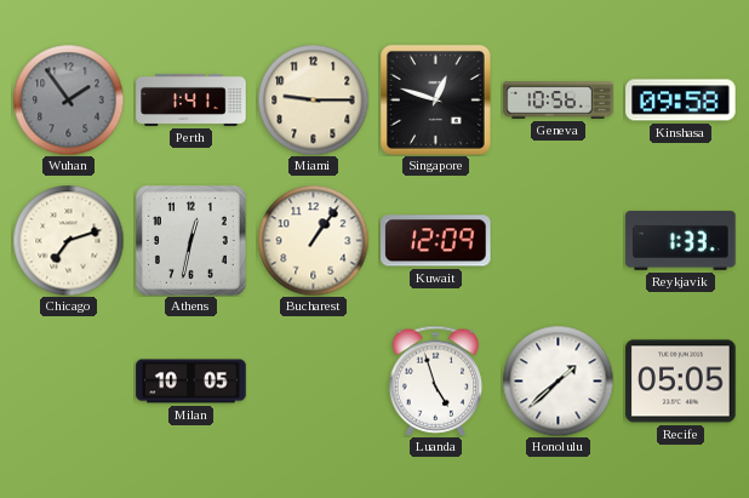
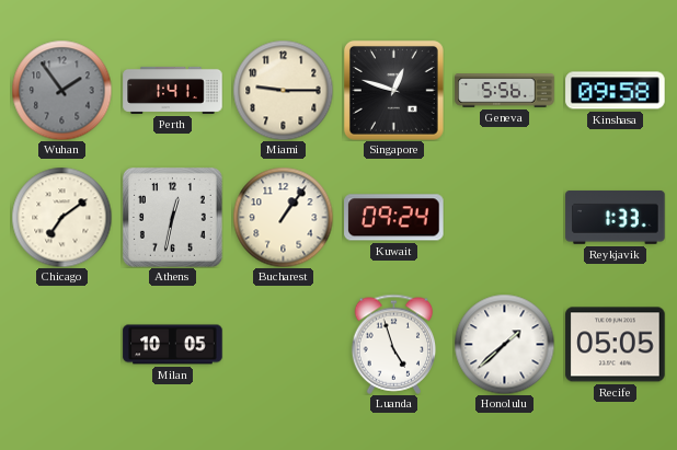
Geneva: 10:56 -> 5:56
Chicago: 7:12 -> 7:09
Kuwait: 12:09 -> 09:24
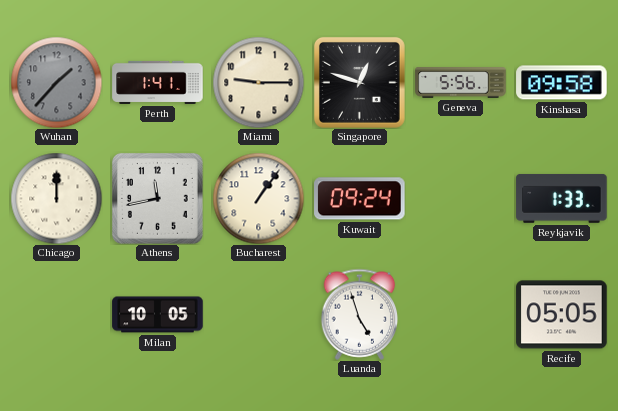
Wuhan: 1:54 -> 1:37
Chicago: 7:09 -> 12:00
Athens: 12:32 -> 11:43
Honolulu: 1:38 -> none
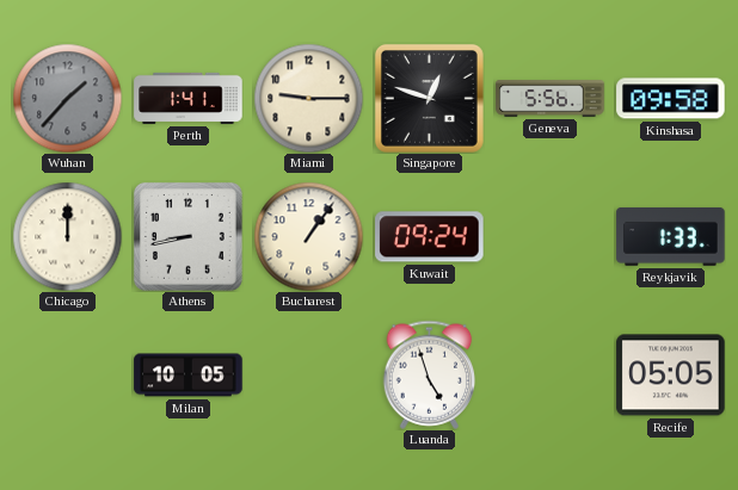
Athens: 11:43 -> 8:43
